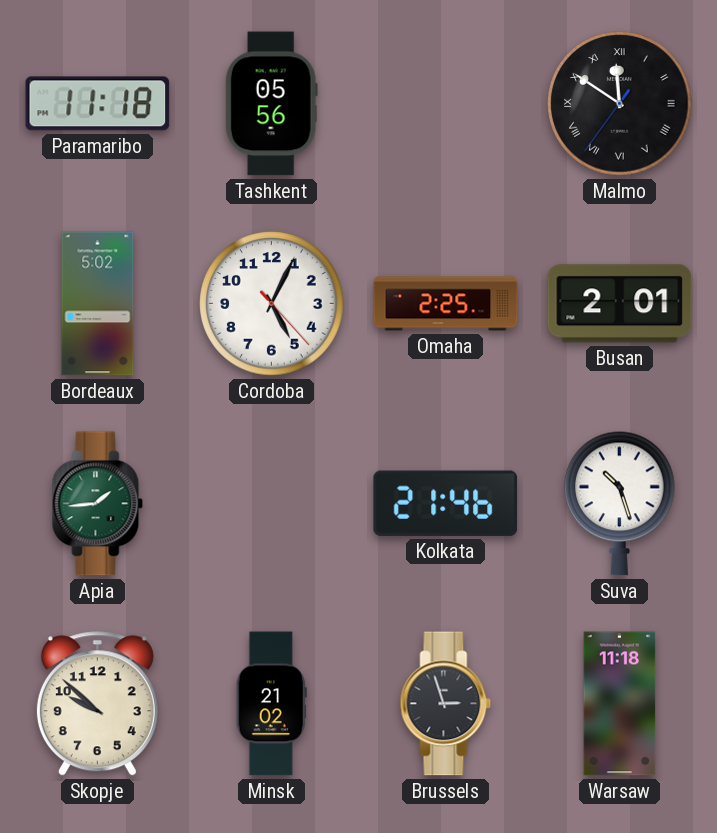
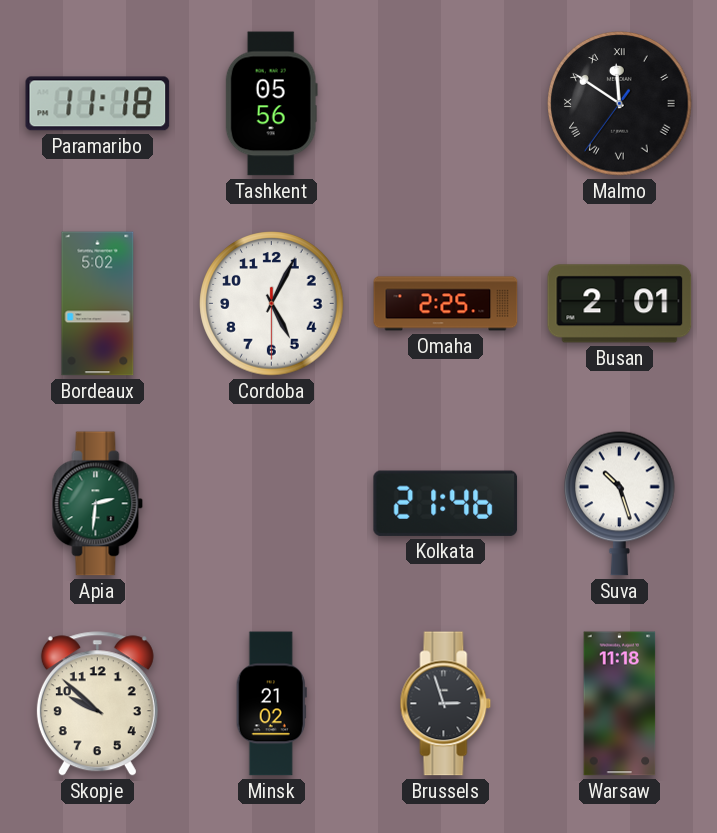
Cordoba: 5:04:23 -> 5:04:30
Apia: 1:44 -> 2:31
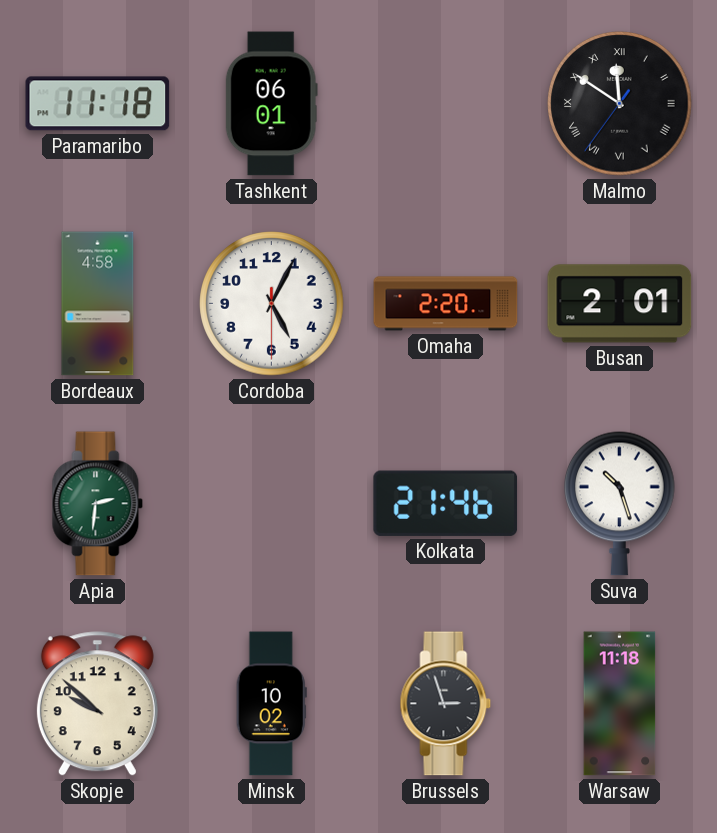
Tashkent: 05:56 -> 06:01
Bordeaux: 5:02 -> 4:58
Omaha: 2:25 -> 2:20
Minsk: 21:02 -> 10:02
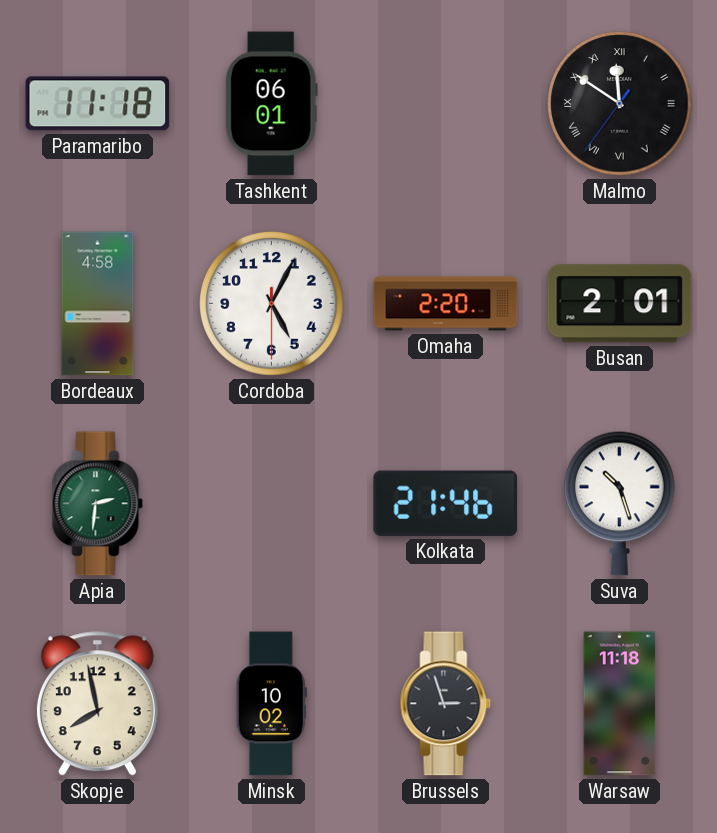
Skopje: 9:52 -> 7:58
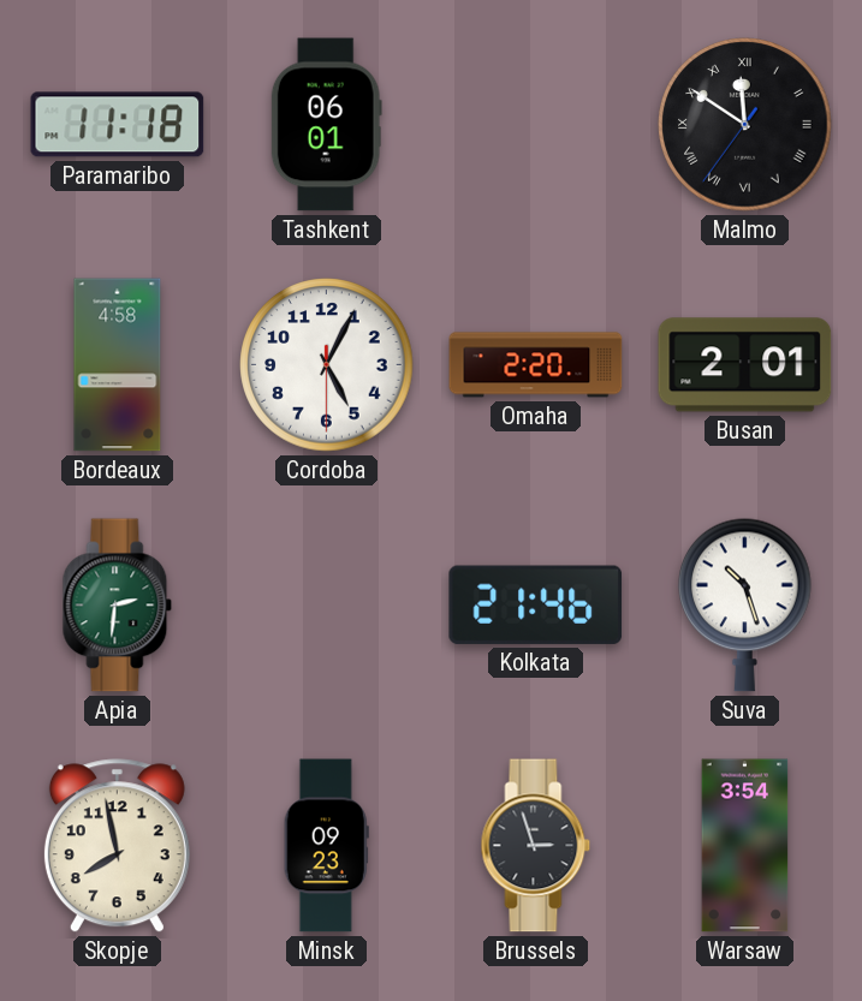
Minsk: 10:02 -> 09:23
Warsaw: 11:18 -> 3:54
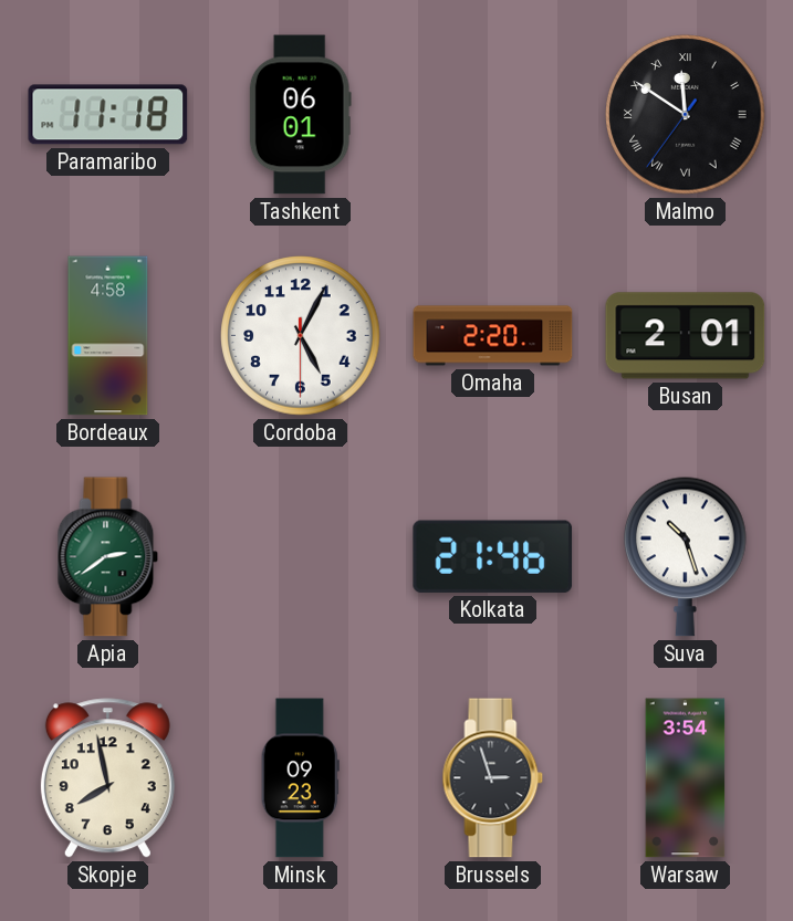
Apia: 2:31 -> 2:39
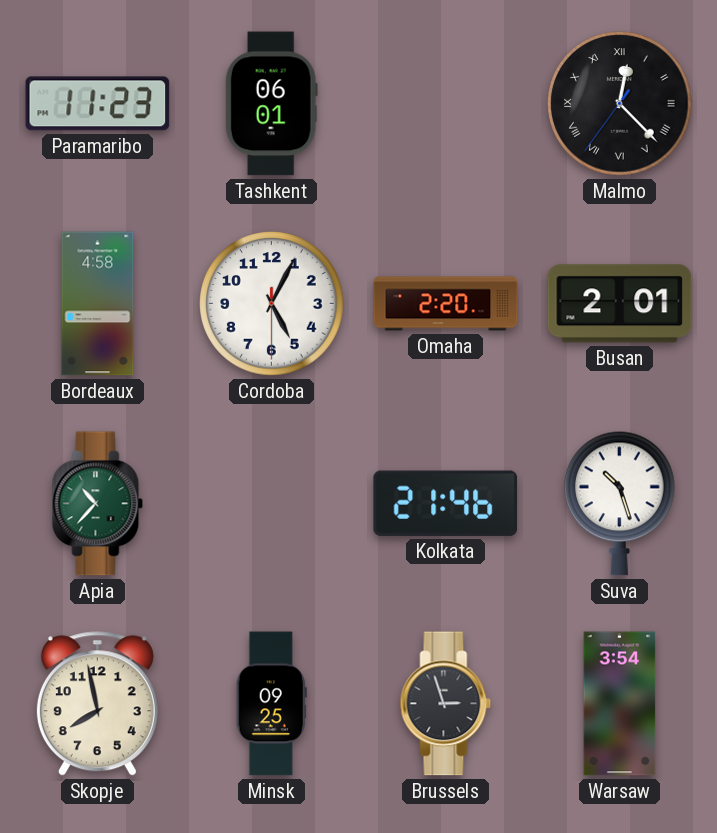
Paramaribo: 11:18 -> 11:23
Malmo: 11:50 -> 12:22
Apia: 2:39 -> 10:37
Minsk: 09:23 -> 09:25
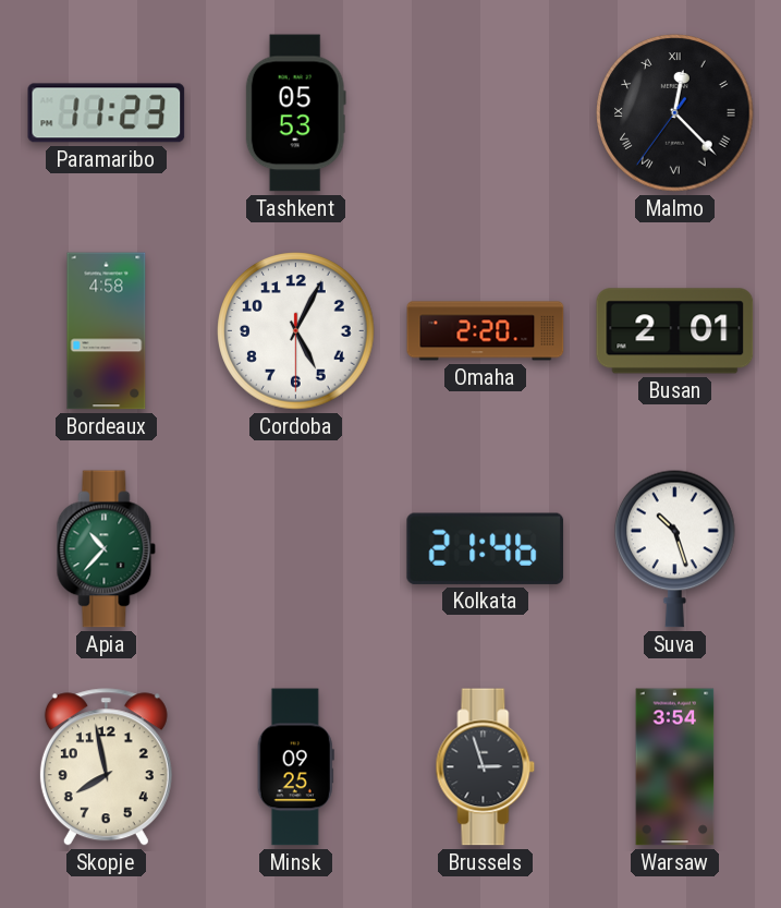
Tashkent: 06:01 -> 05:53
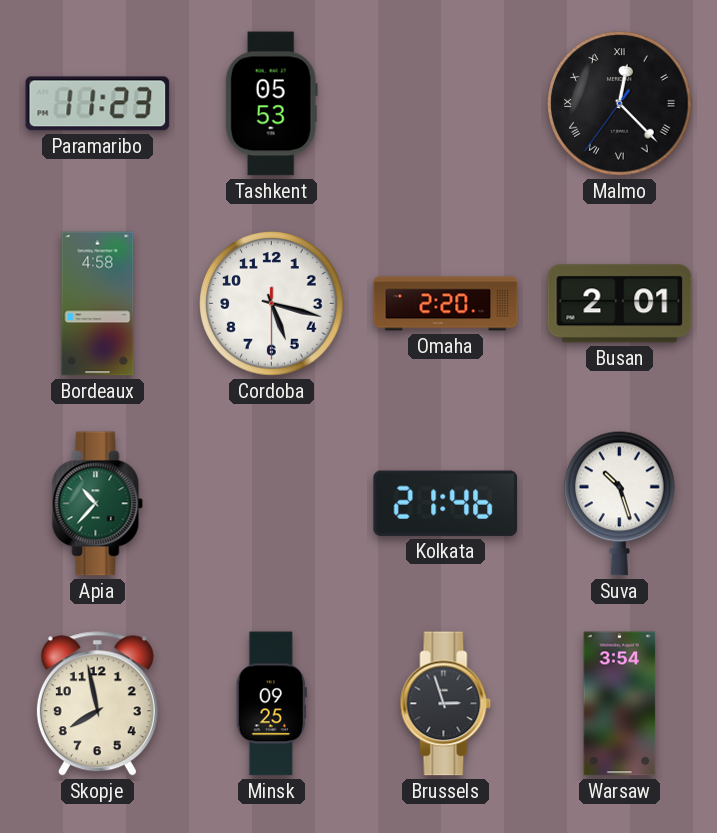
Cordoba: 5:04 -> 5:17
